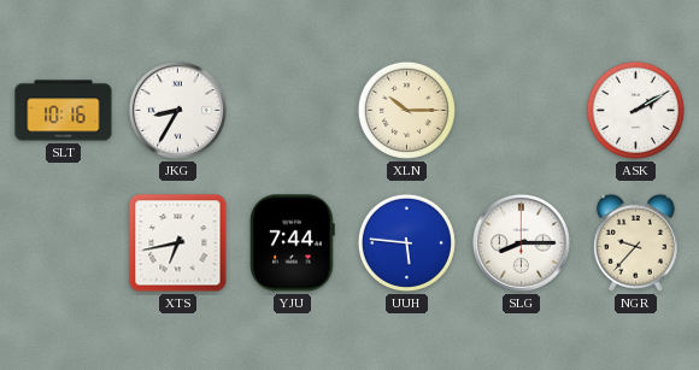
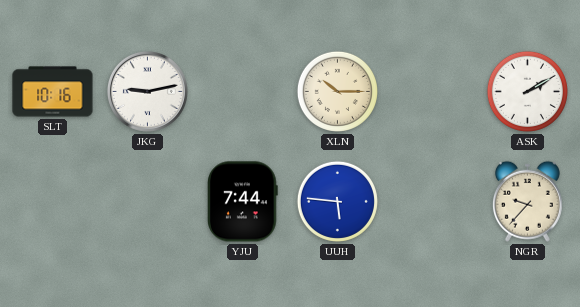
JKG: 8:35 -> 9:13
XTS: 6:43 -> none
SLG: 8:15 -> none
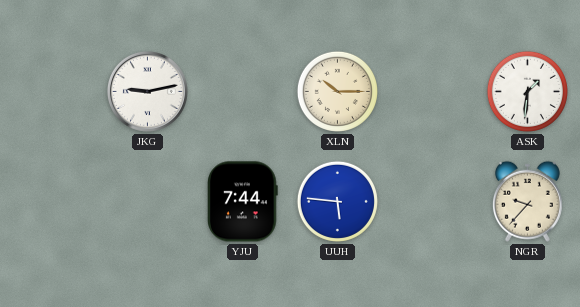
SLT: 10:16 -> none
ASK: 2:10 -> 1:31
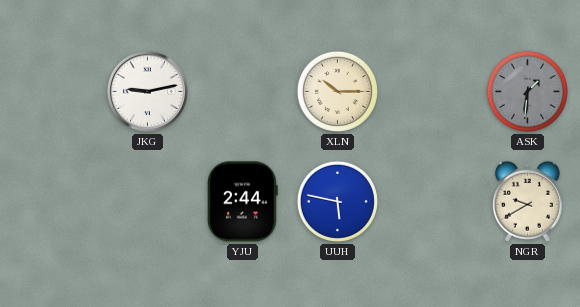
ASK dial: white -> grey
YJU: 7:44 -> 2:44
UUH: 5:46 -> 5:47
NGR: 9:37 -> 9:40
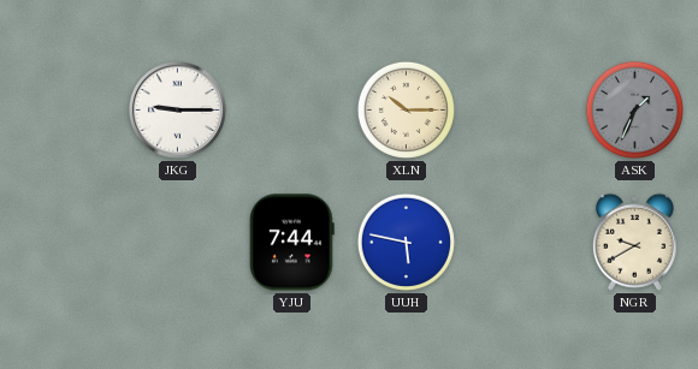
JKG: 9:13 -> 9:15
ASK: 1:31 -> 1:34
YJU: 2:44 -> 7:44
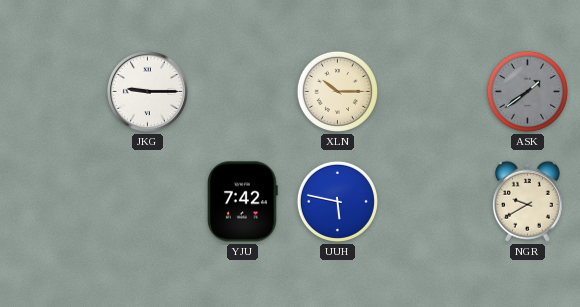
ASK: 1:34 -> 1:39
YJU: 7:44 -> 7:42
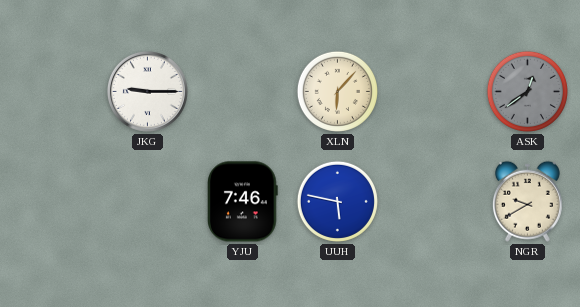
XLN: 10:15 -> 6:07
ASK: 1:39 -> 12:39
YJU: 7:42 -> 7:46
